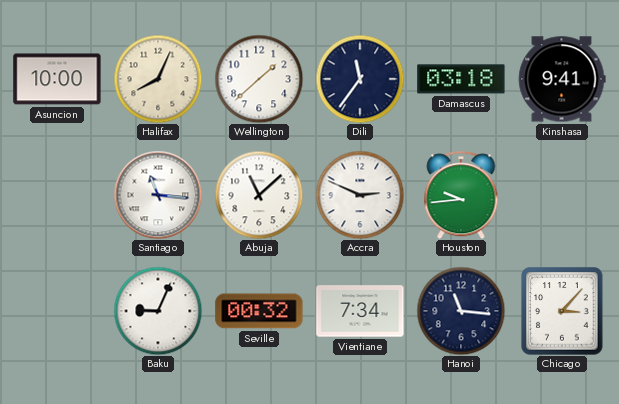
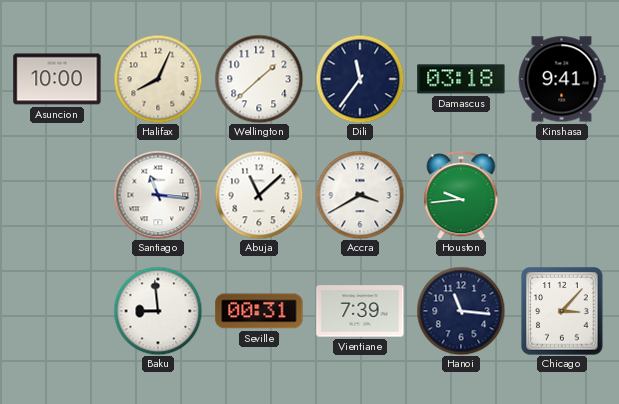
Accra: 2:49 -> 3:40
Baku: 9:04 -> 8:59
Seville: 00:32 -> 00:31
Vientiane: 7:34 -> 7:39
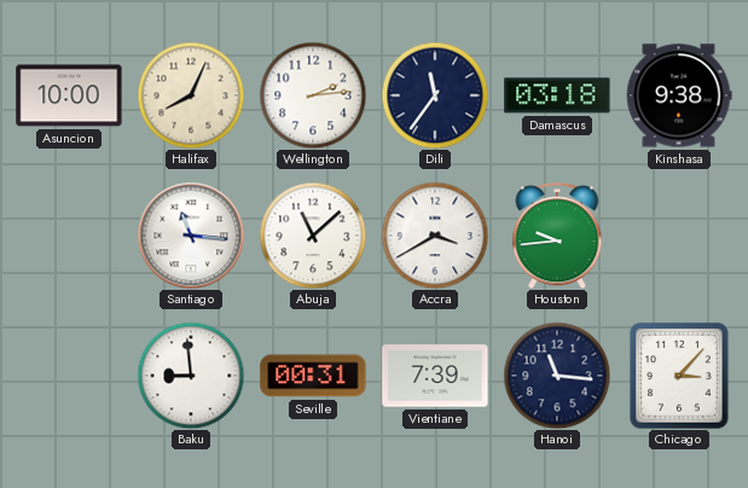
Wellington: 1:38 -> 2:14
Kinshasa: 9:41 -> 9:38
